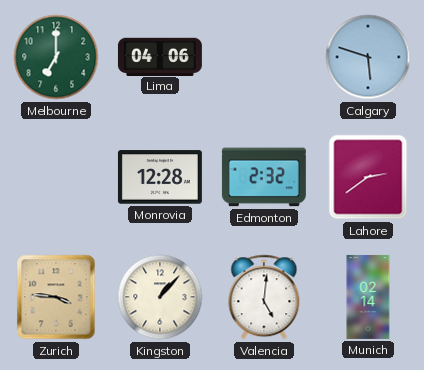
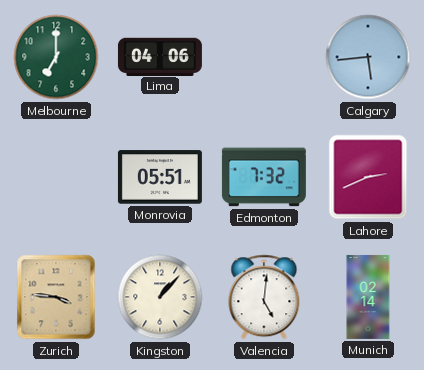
Calgary: 5:48 -> 5:44
Monrovia: 12:28 -> 05:51
Edmonton: 2:32 -> 7:32
Lahore: 2:39 -> 2:41
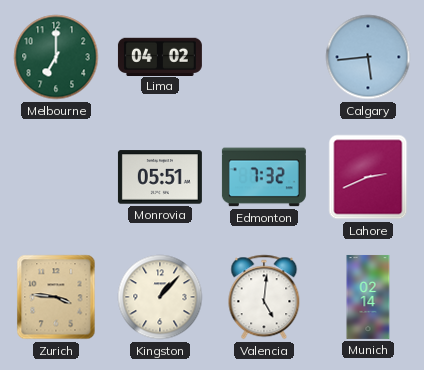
Lima: 04:06 -> 04:02
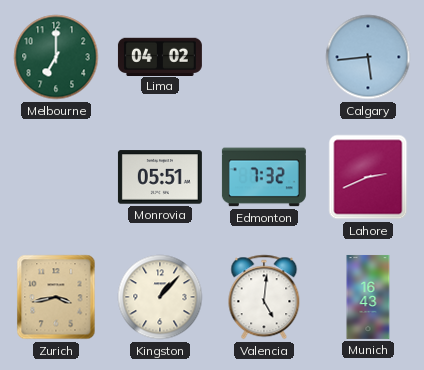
Zurich: 3:46 -> 3:43
Munich: 02:14 -> 16:43
